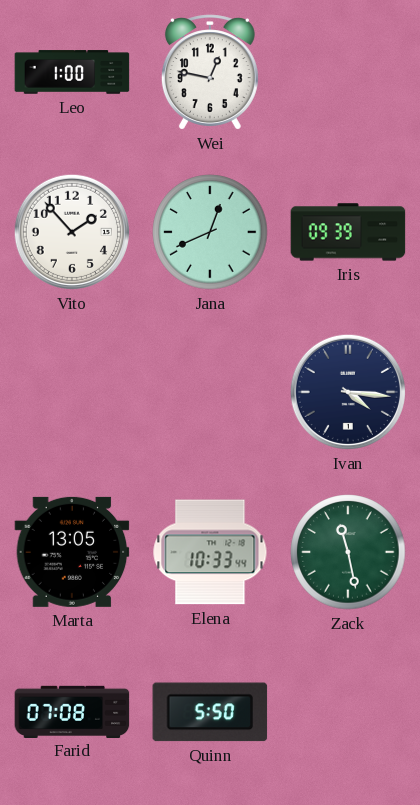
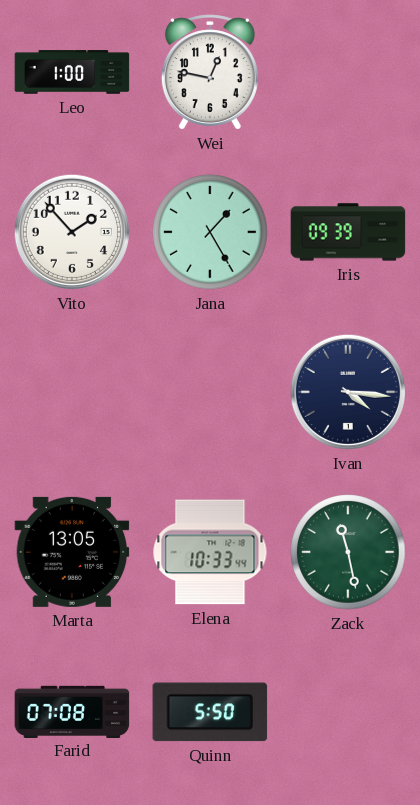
Jana: 12:41 -> 1:25
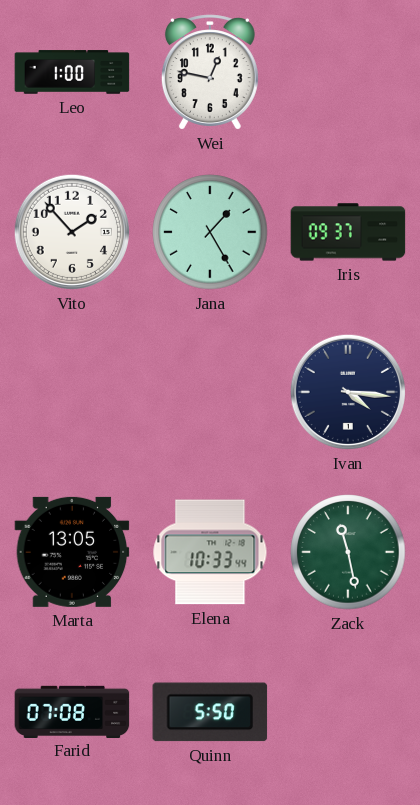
Iris: 09:39 -> 09:37
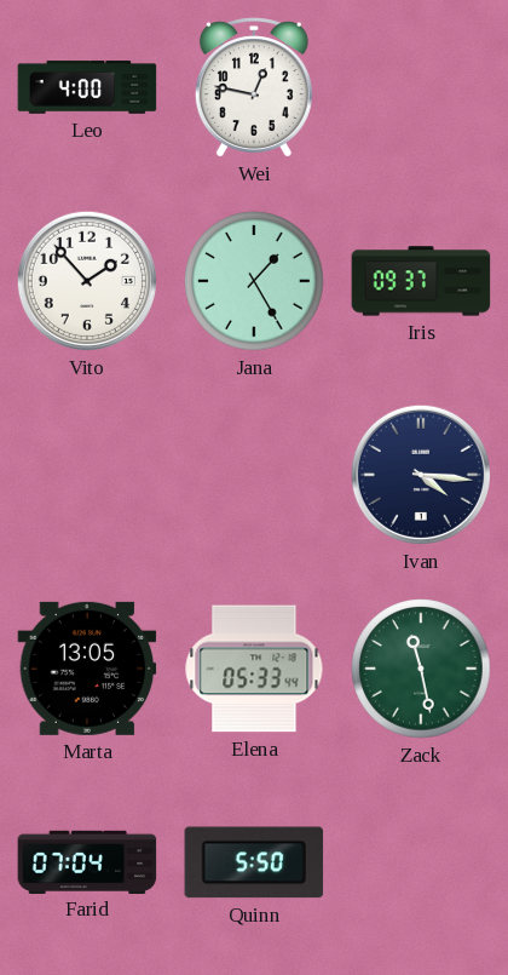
Leo: 1:00 -> 4:00
Elena: 10:33 -> 05:33
Farid: 07:08 -> 07:04
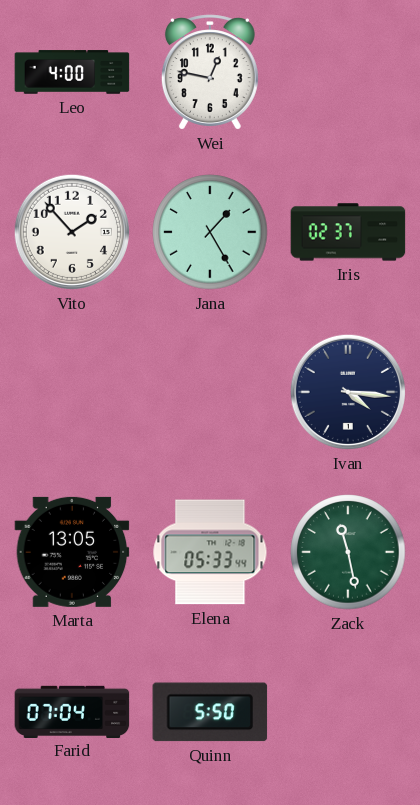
Iris: 09:37 -> 02:37
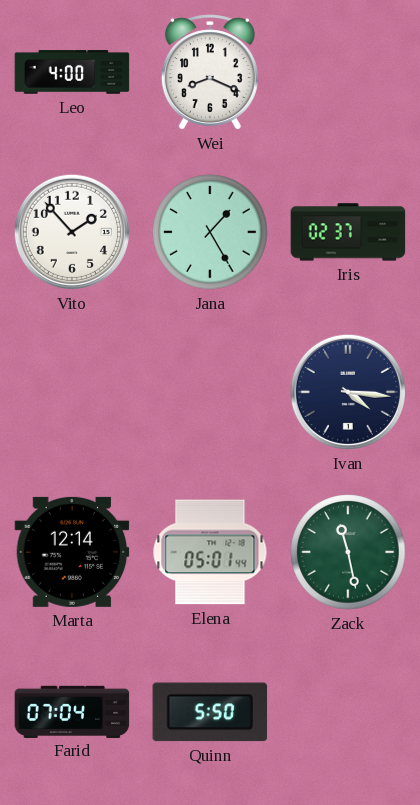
Wei: 12:47 -> 8:19
Marta: 13:05 -> 12:14
Elena: 05:33 -> 05:01
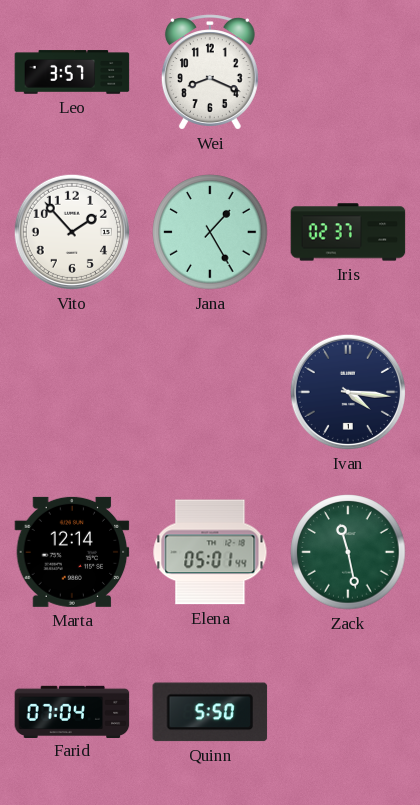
Leo: 4:00 -> 3:57
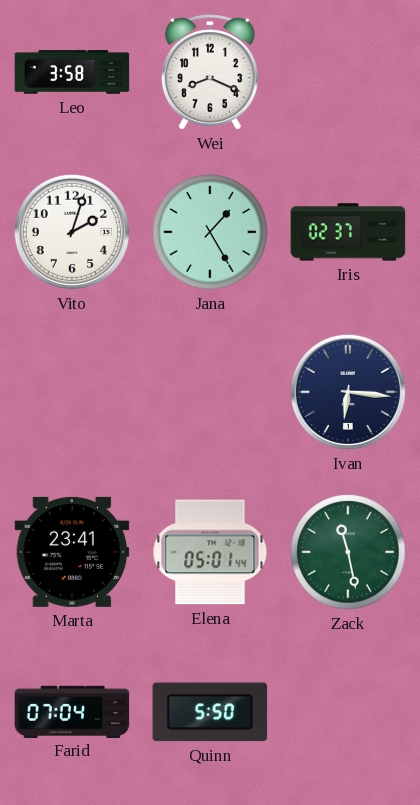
Leo: 3:57 -> 3:58
Vito: 1:53 -> 2:03
Ivan: 4:16 -> 6:16
Marta: 12:14 -> 23:41
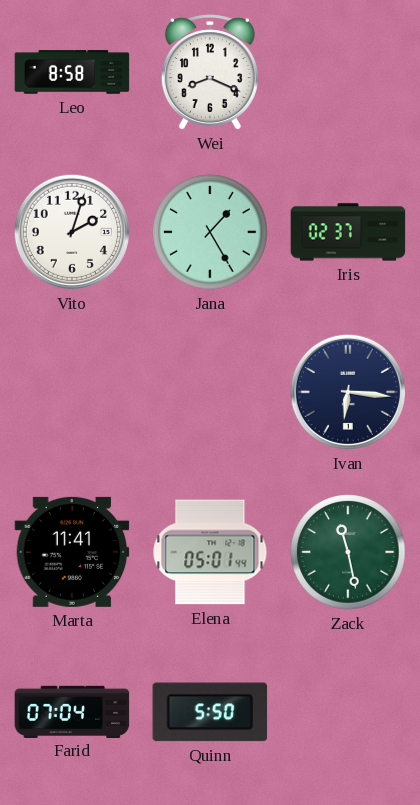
Leo: 3:58 -> 8:58
Marta: 23:41 -> 11:41
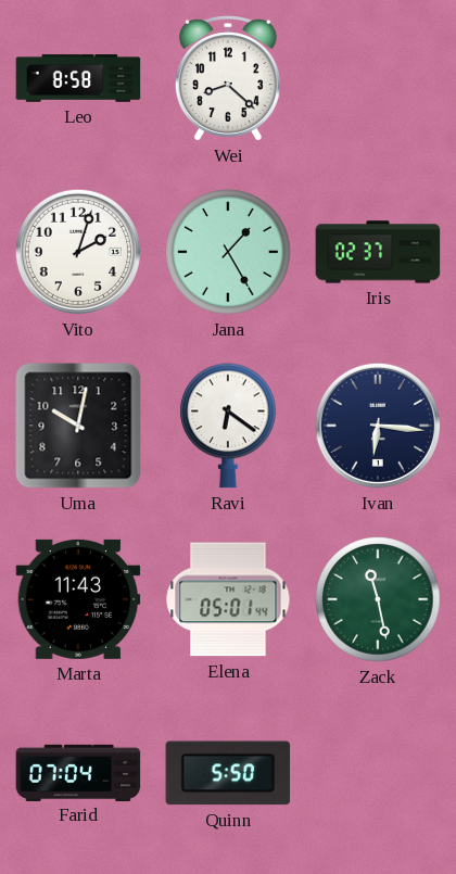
Wei: 8:19 -> 8:22
Uma: none -> 10:02
Ravi: none -> 6:21
Marta: 11:41 -> 11:43
